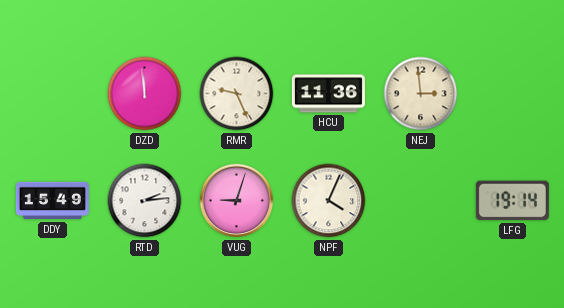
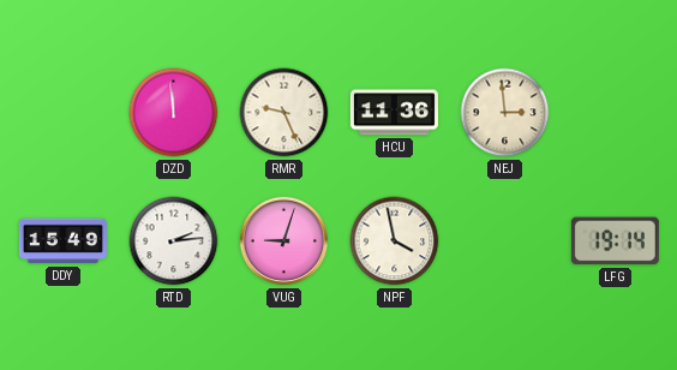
NPF: 4:04 -> 3:58
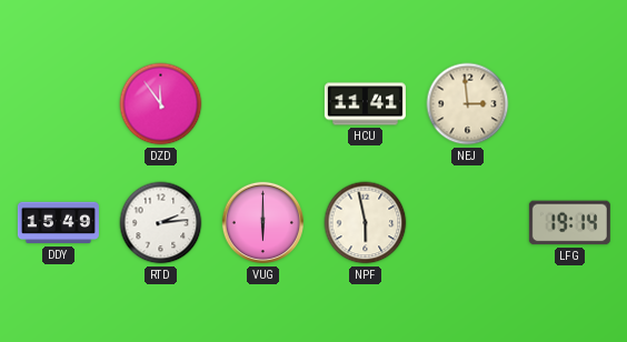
DZD: 11:59 -> 11:54
RMR: 9:26 -> none
HCU: 11:36 -> 11:41
VUG: 9:03 -> 6:00
NPF: 3:58 -> 5:58
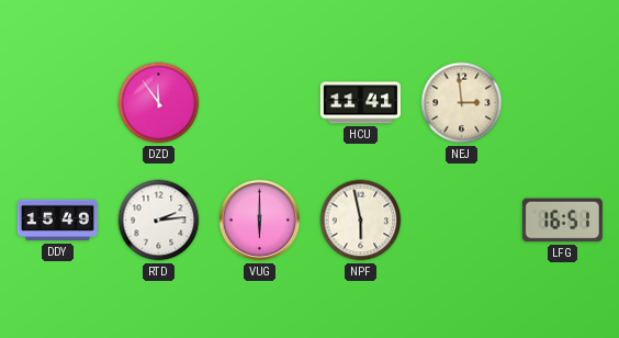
LFG: 19:14 -> 16:51
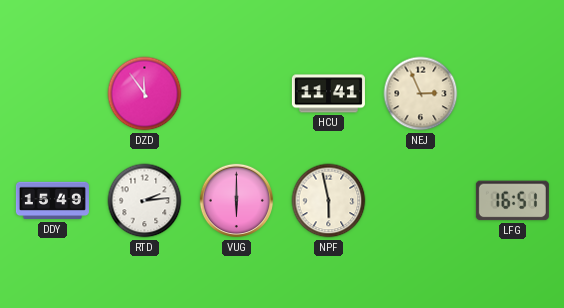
NEJ: 2:59 -> 2:56
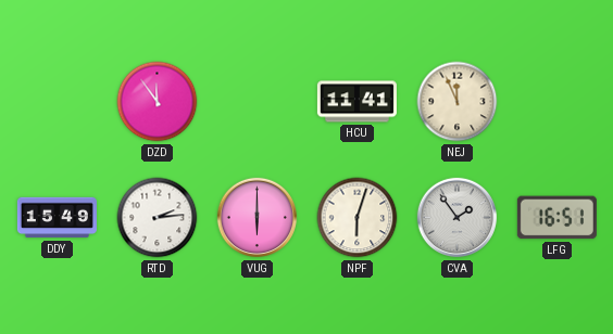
NEJ: 2:56 -> 11:56
NPF: 5:58 -> 6:03
CVA: none -> 1:54
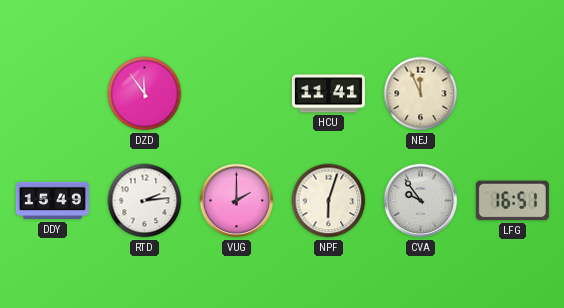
VUG: 6:00 -> 2:00
CVA: 1:54 -> 9:54
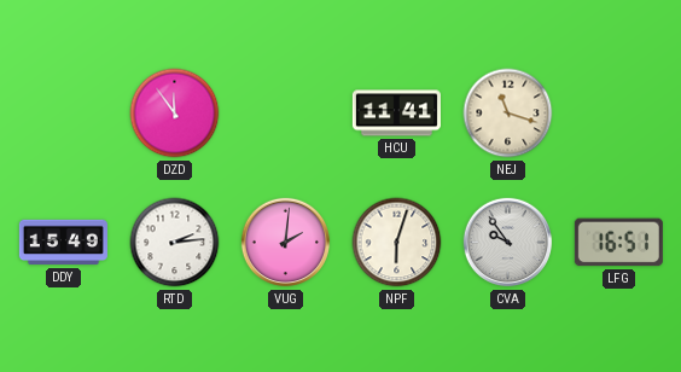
NEJ: 11:56 -> 11:18
VUG: 2:00 -> 2:01
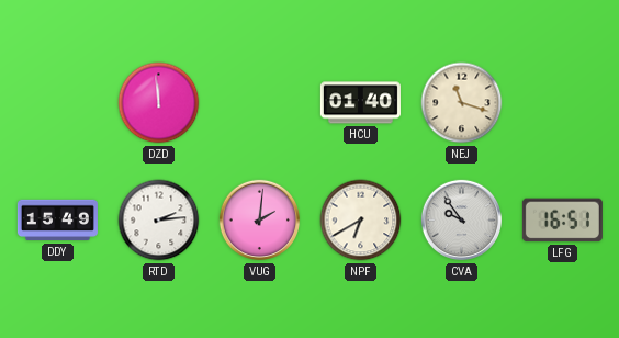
DZD: 11:54 -> 11:59
HCU: 11:41 -> 01:40
NPF: 6:03 -> 6:40
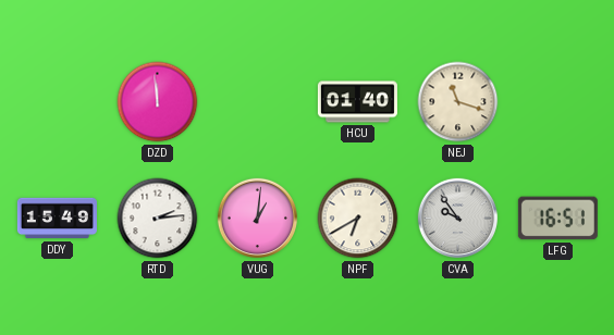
VUG: 2:01 -> 1:01
